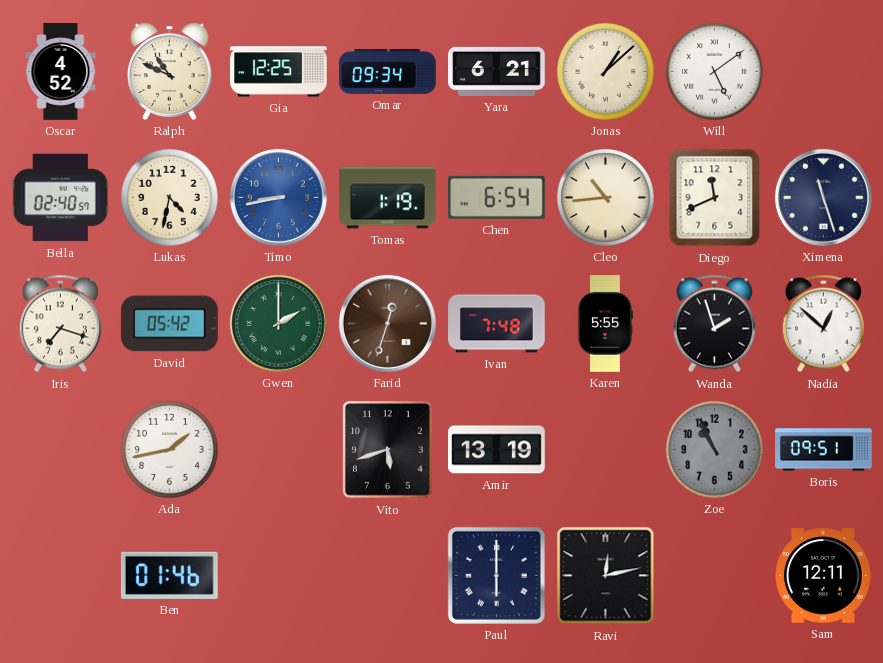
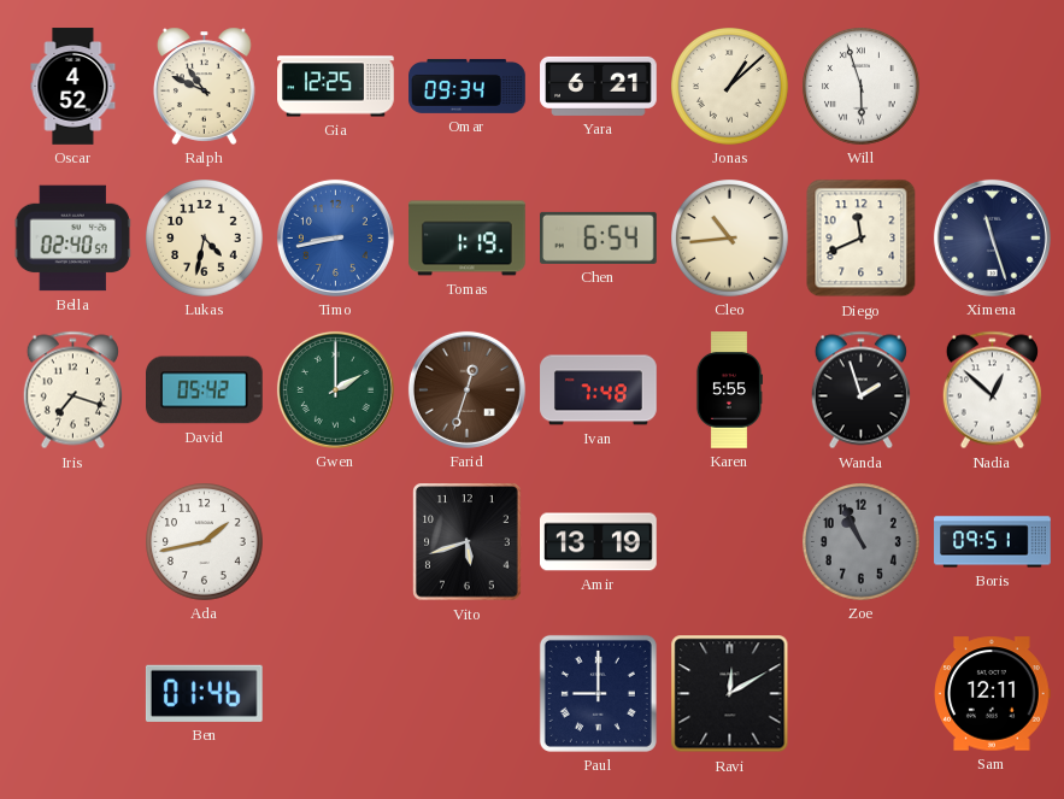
Will: 5:09 -> 5:57
Paul: 6:00 -> 9:00
Ravi: 12:13 -> 12:10
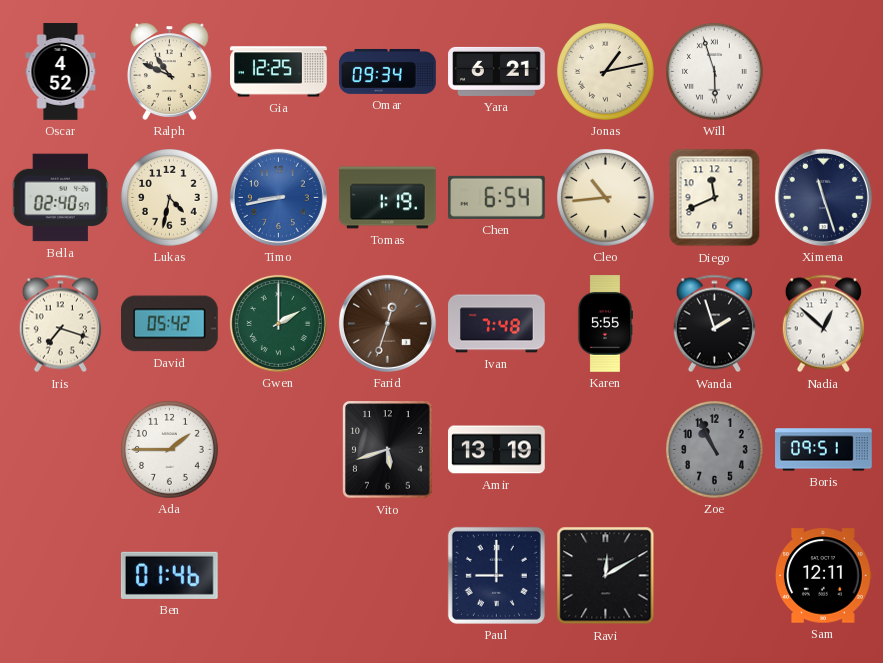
Jonas: 1:08 -> 1:13
Ada: 1:43 -> 1:45
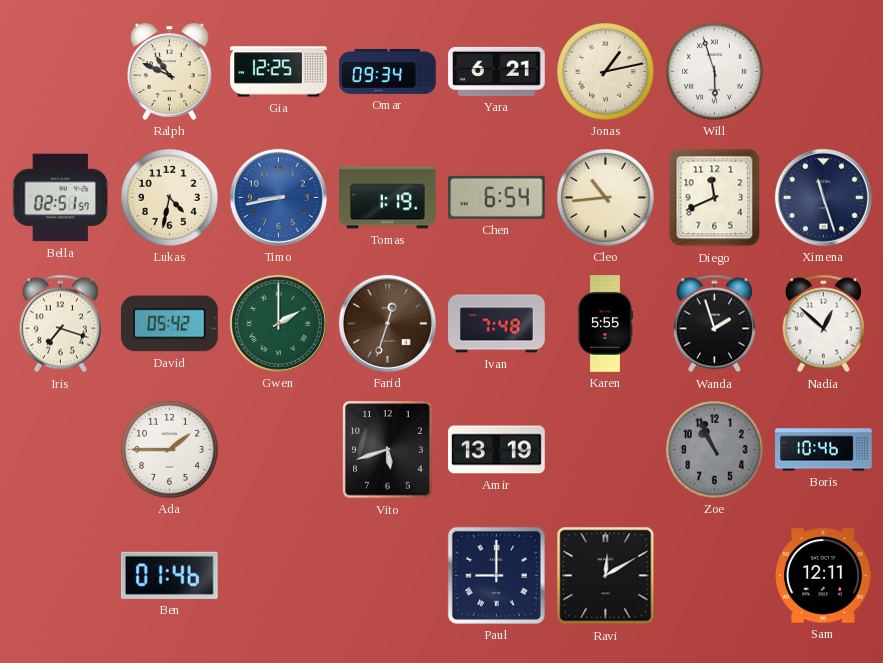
Oscar: 4:52 -> none
Bella: 02:40 -> 02:51
Boris: 09:51 -> 10:46
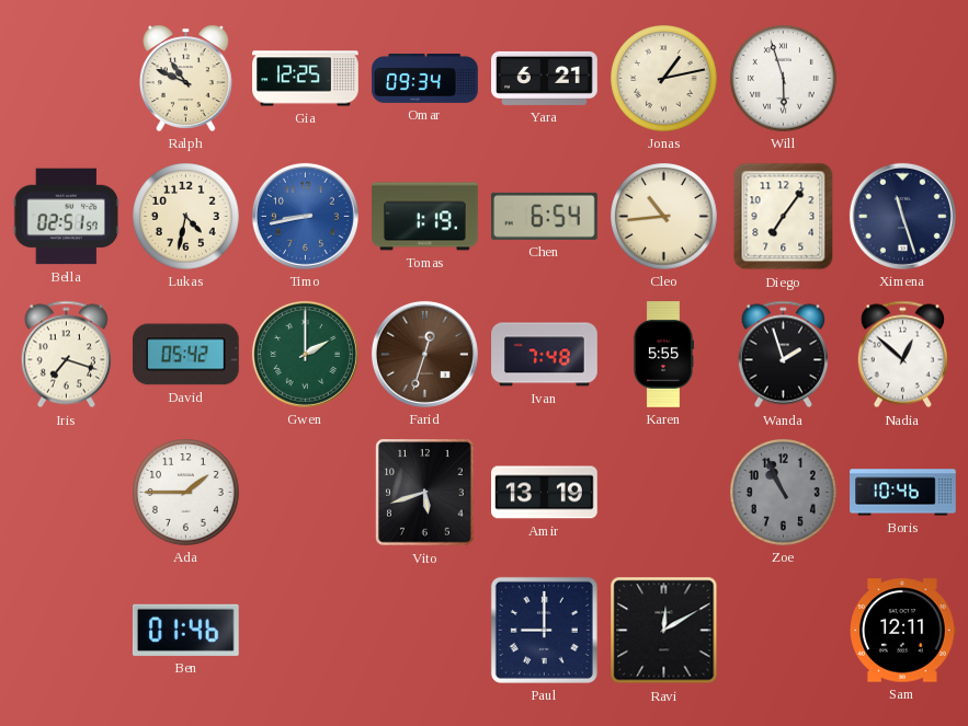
Diego: 11:41 -> 7:06
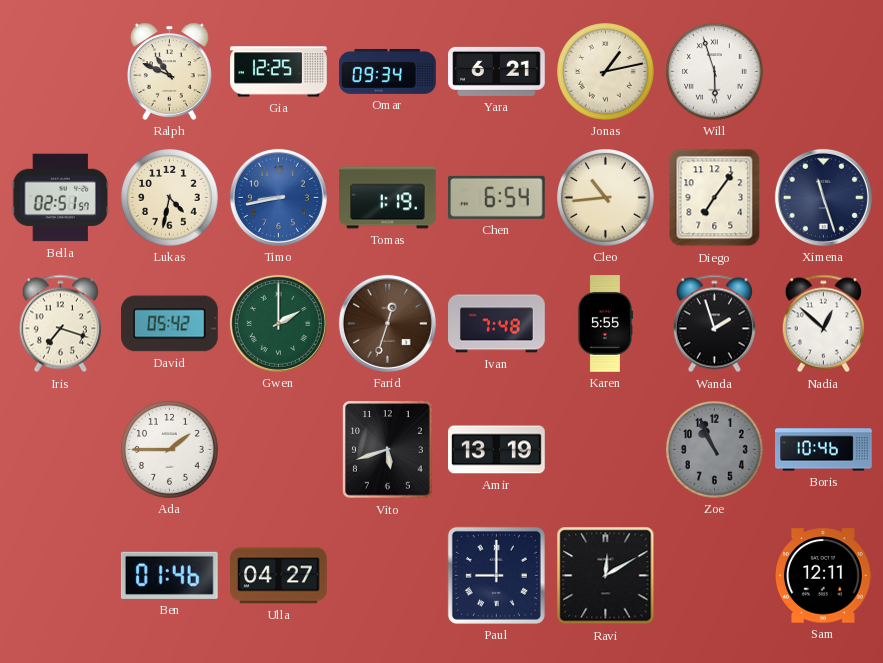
Ulla: none -> 04:27
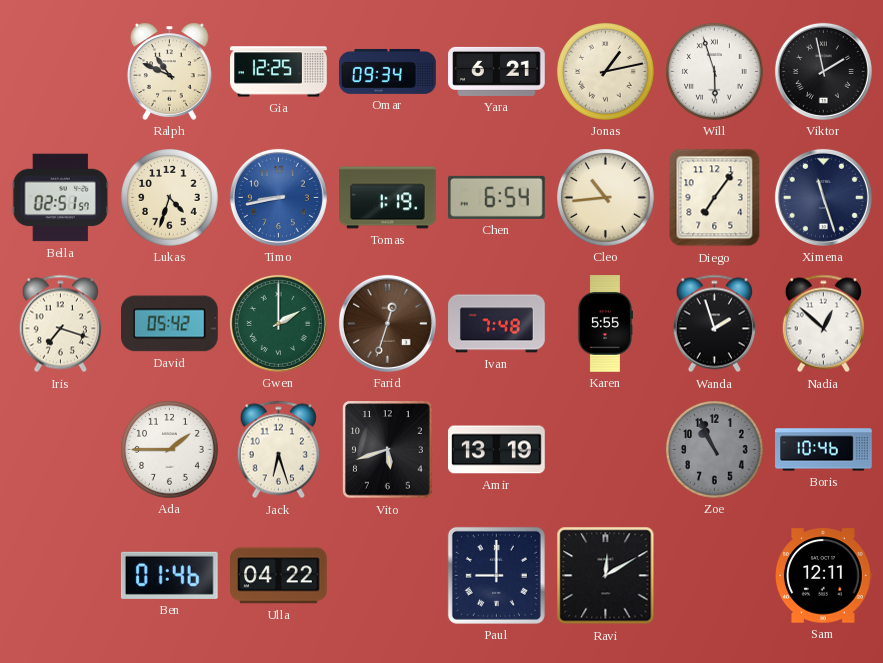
Viktor: none -> 1:58
Lukas: 4:32 -> 4:33
Jack: none -> 6:27
Ulla: 04:27 -> 04:22
